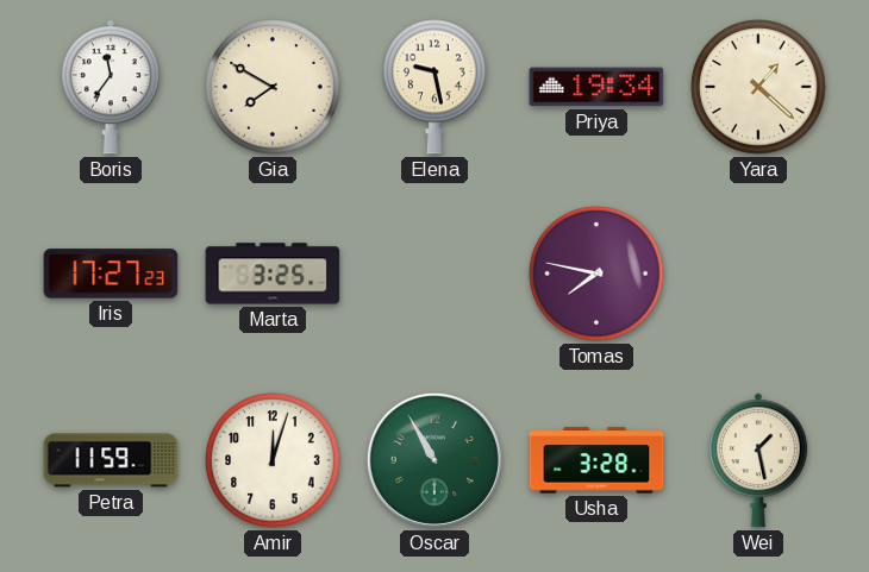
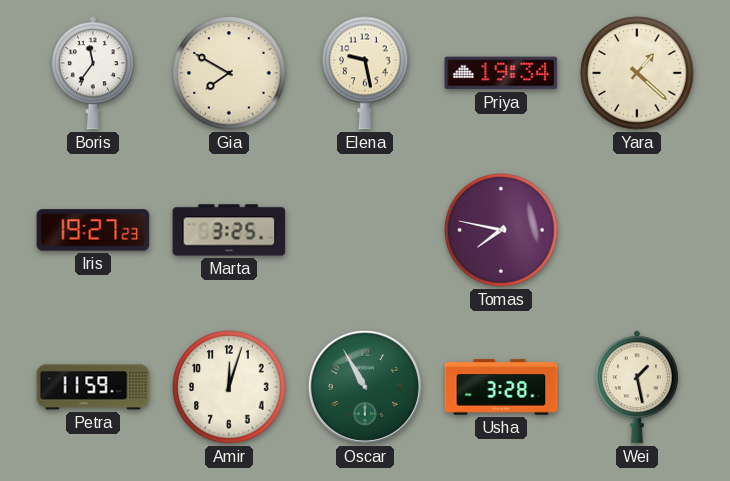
Iris: 17:27 -> 19:27
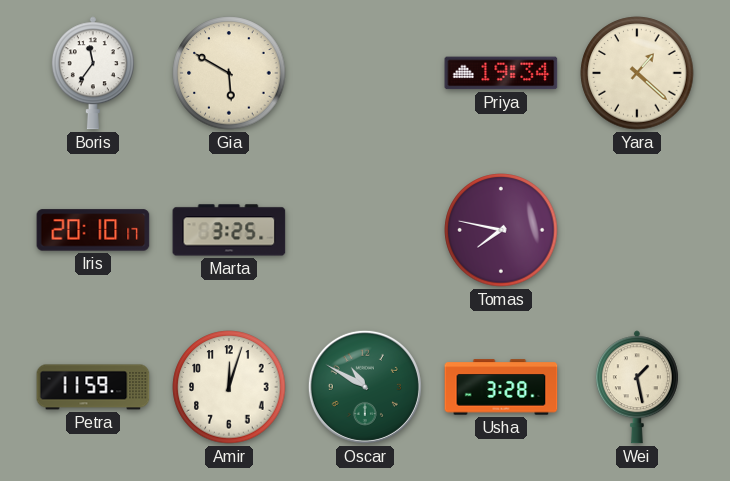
Gia: 7:50 -> 5:50
Elena: 9:28 -> none
Iris: 19:27 -> 20:10
Oscar: 10:55 -> 10:50
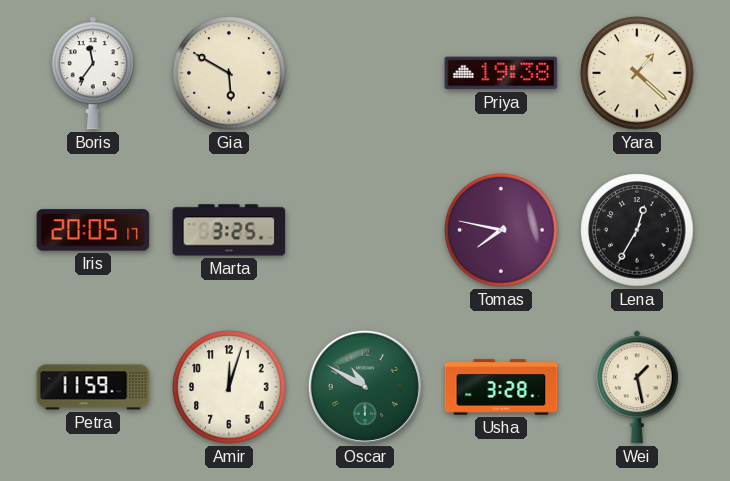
Priya: 19:34 -> 19:38
Iris: 20:10 -> 20:05
Lena: none -> 12:35
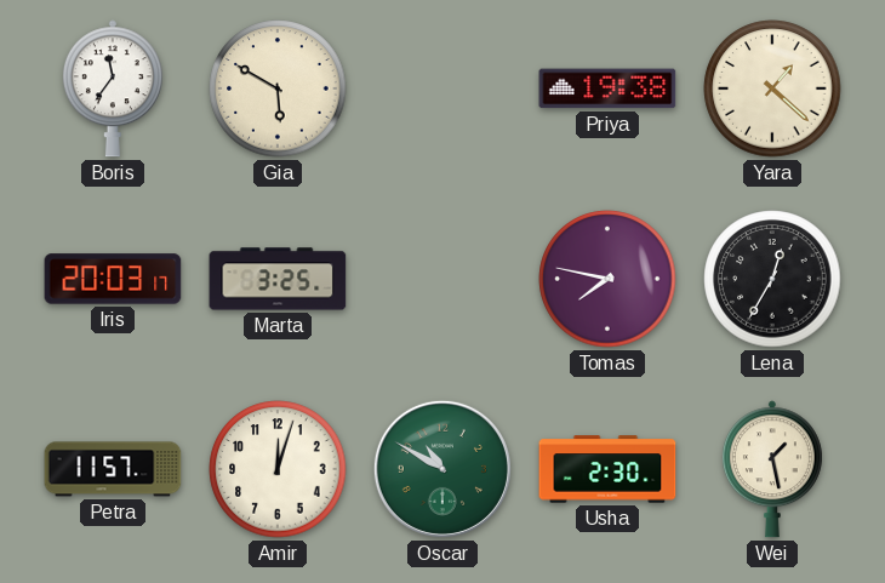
Iris: 20:05 -> 20:03
Petra: 11:59 -> 11:57
Usha: 3:28 -> 2:30
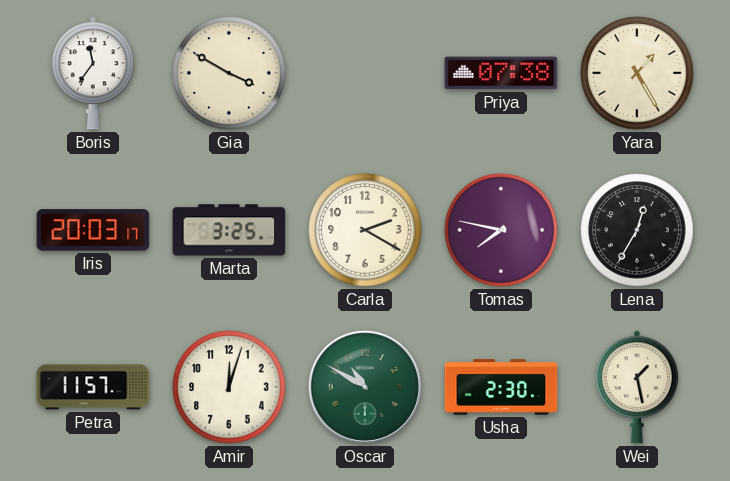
Gia: 5:50 -> 3:50
Priya: 19:38 -> 07:38
Yara: 1:22 -> 1:25
Carla: none -> 2:20
